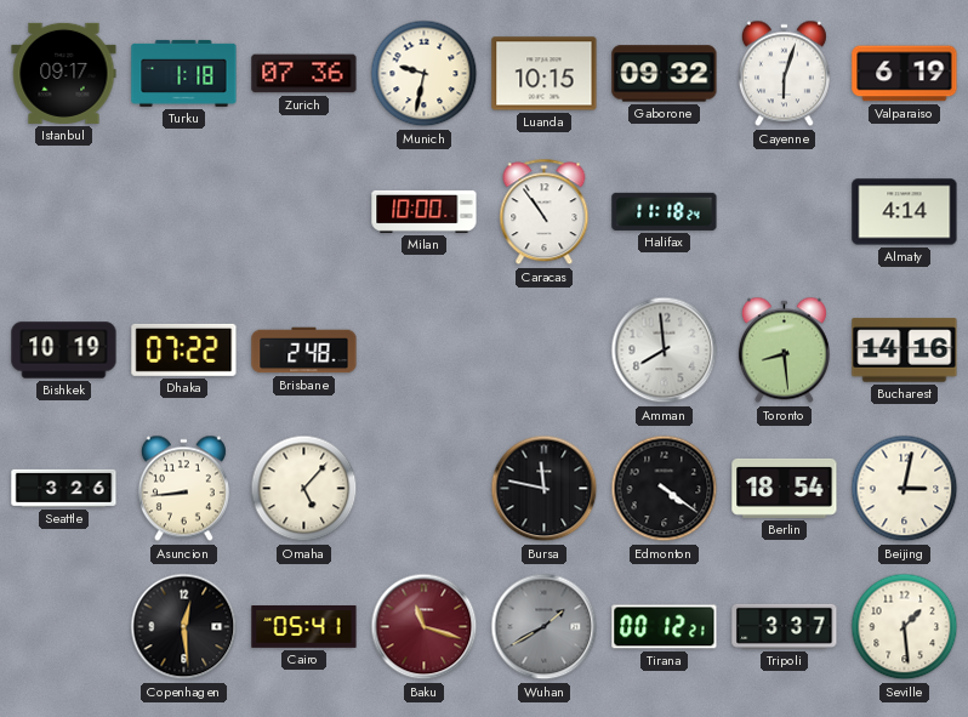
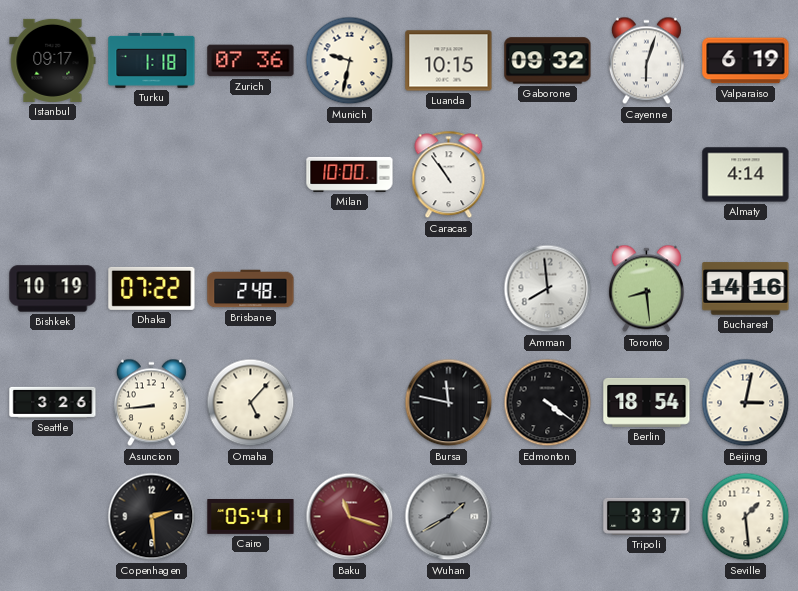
Halifax: 11:18 -> none
Copenhagen: 12:29 -> 2:29
Tirana: 00:12 -> none
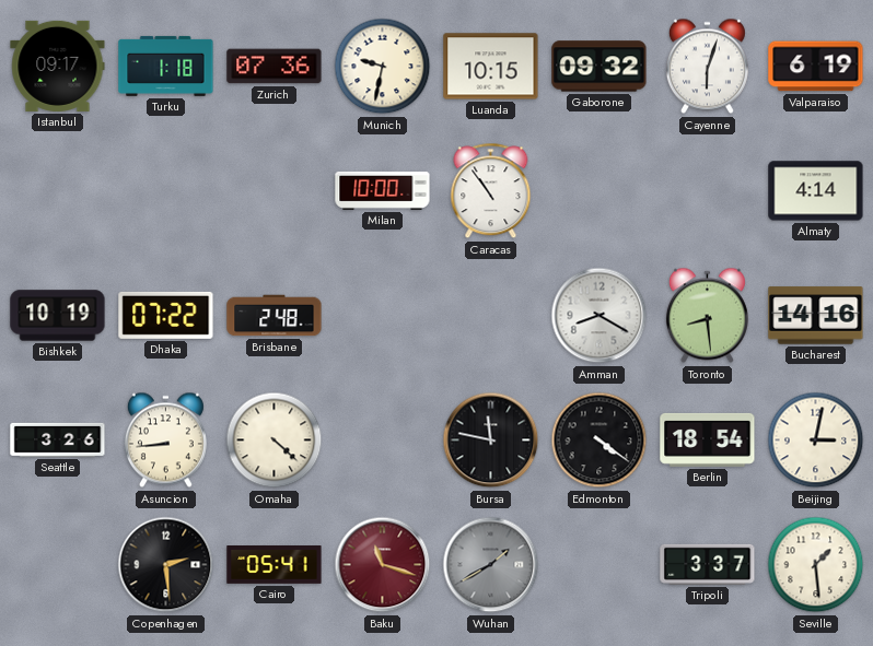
Amman: 7:59 -> 8:20
Omaha: 5:07 -> 4:22
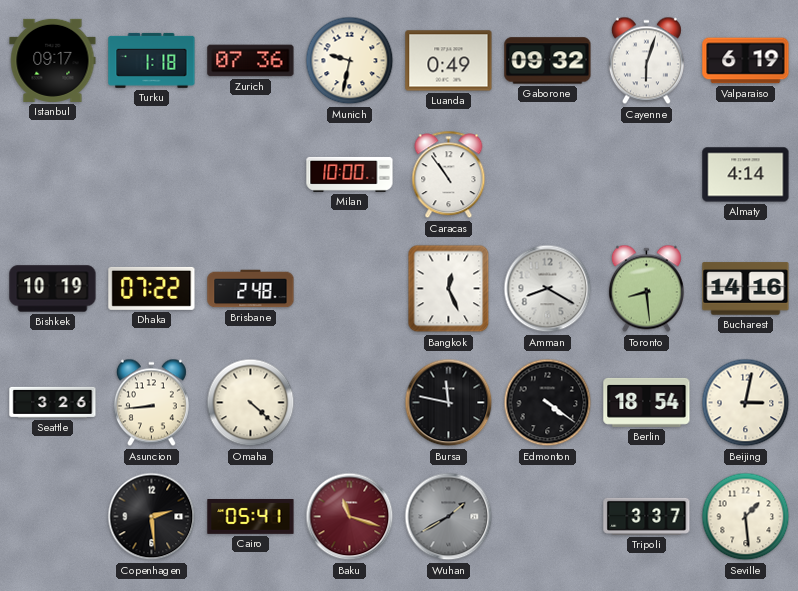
Luanda: 10:15 -> 0:49
Bangkok: none -> 12:26
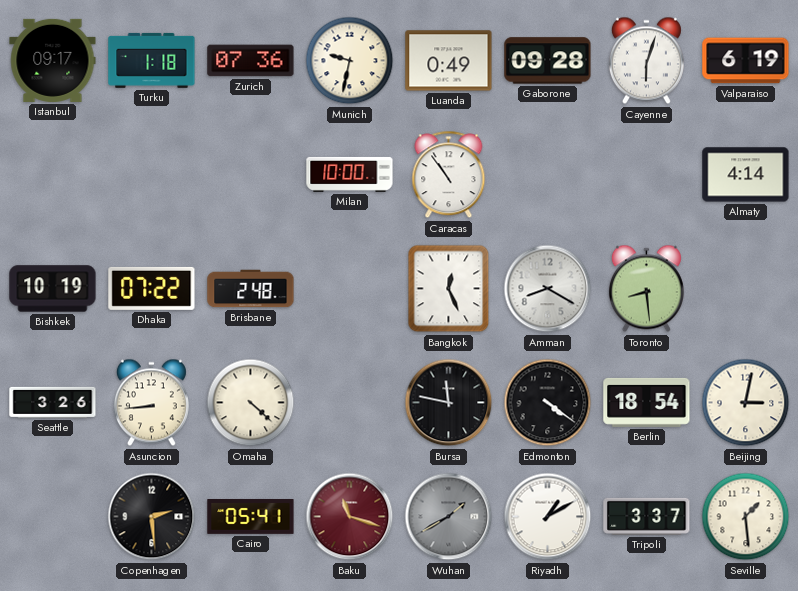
Gaborone: 09:32 -> 09:28
Bucharest: 14:16 -> none
Riyadh: none -> 1:10
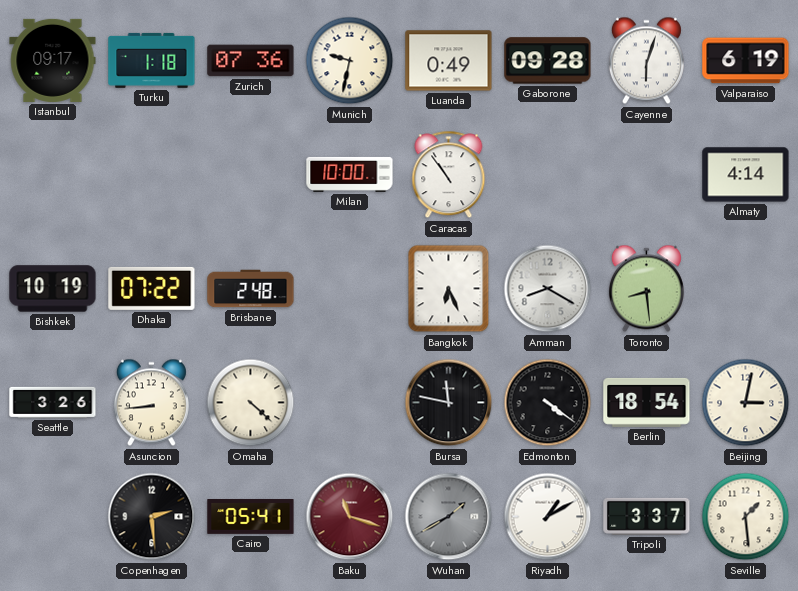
Bangkok: 12:26 -> 6:26
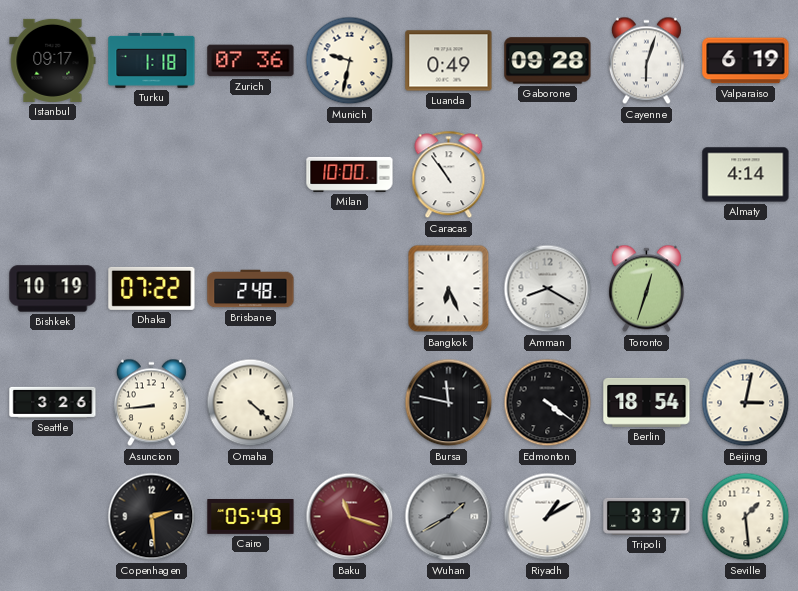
Toronto: 8:29 -> 12:33
Cairo: 05:41 -> 05:49
